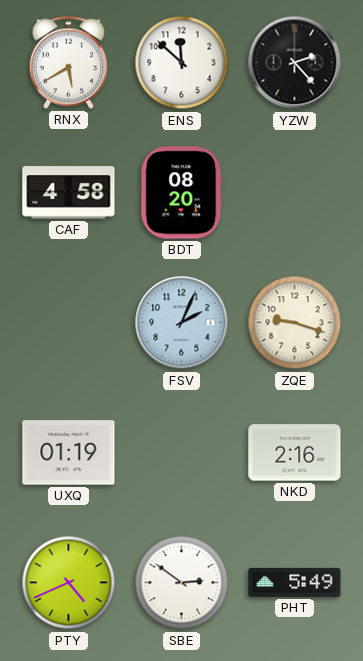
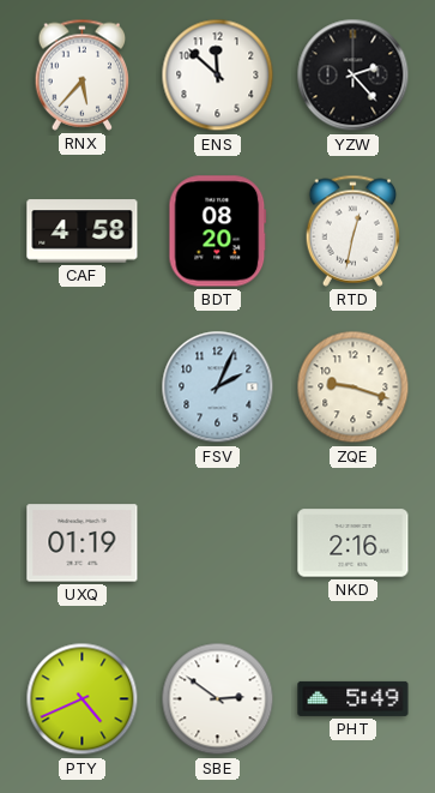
RNX: 5:40 -> 5:37
RTD: none -> 12:32
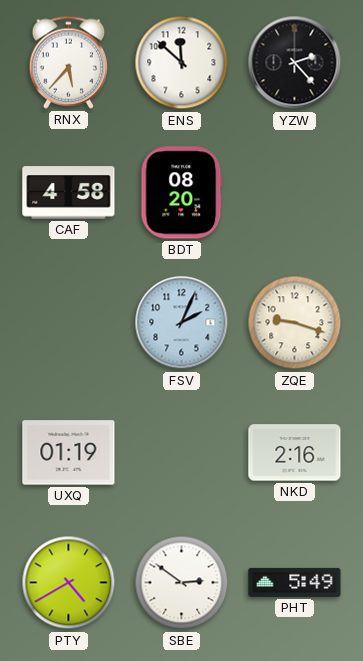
RTD: 12:32 -> none
PTY: 4:41 -> 4:40
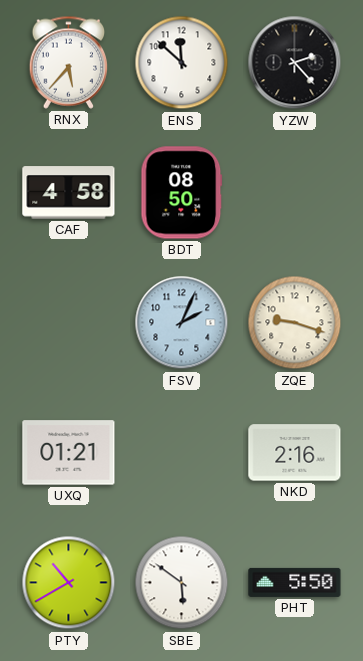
BDT: 08:20 -> 08:50
UXQ: 01:19 -> 01:21
PTY: 4:40 -> 10:40
SBE: 2:51 -> 5:51
PHT: 5:49 -> 5:50
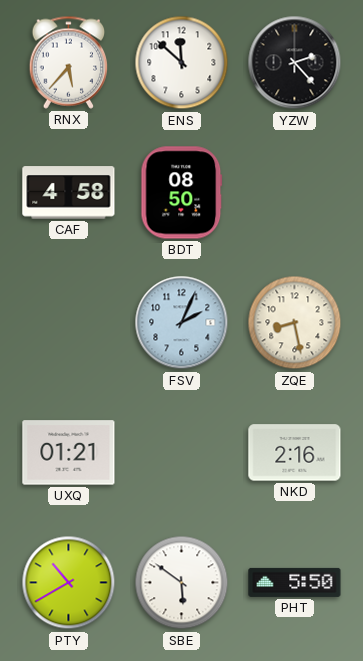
ZQE: 9:18 -> 8:28
